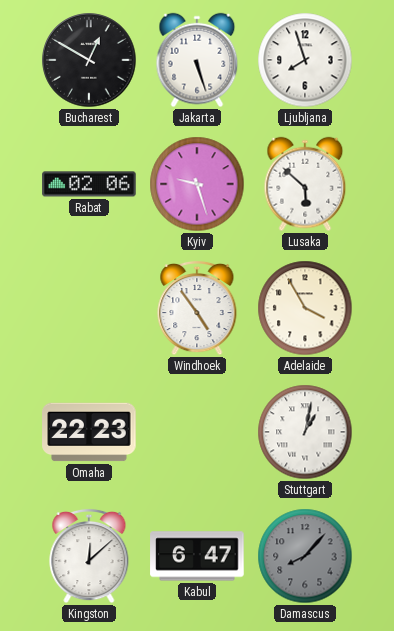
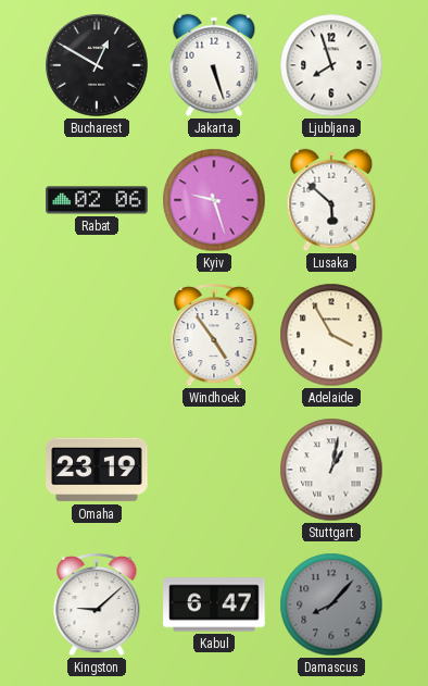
Omaha: 22:23 -> 23:19
Kingston: 12:08 -> 9:08
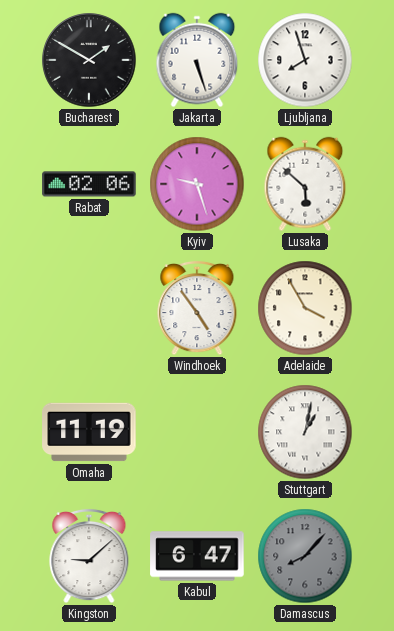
Bucharest: 12:50 -> 1:50
Omaha: 23:19 -> 11:19
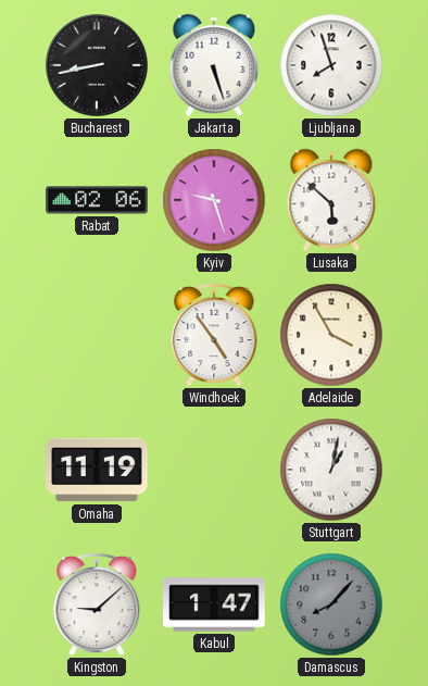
Bucharest: 1:50 -> 8:43
Kabul: 6:47 -> 1:47
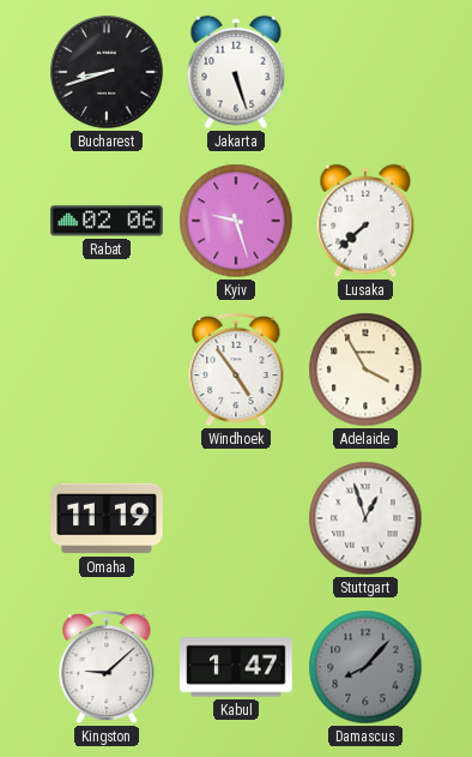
Bucharest: 8:43 -> 8:42
Ljubljana: 7:57 -> none
Lusaka: 5:52 -> 7:38
Stuttgart: 1:02 -> 12:57
